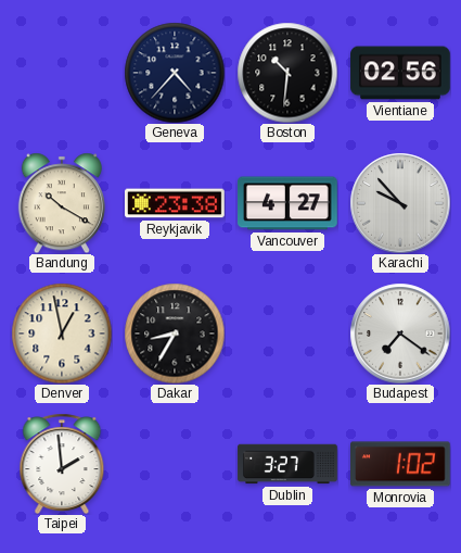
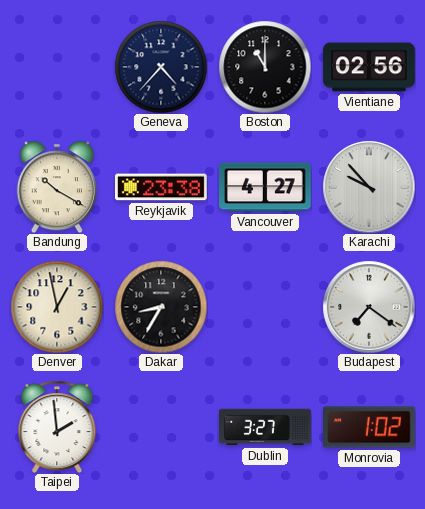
Boston: 10:31 -> 11:00
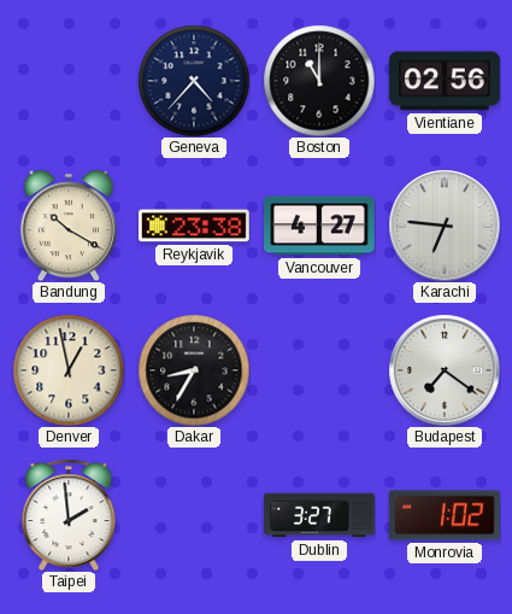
Karachi: 9:53 -> 6:46
